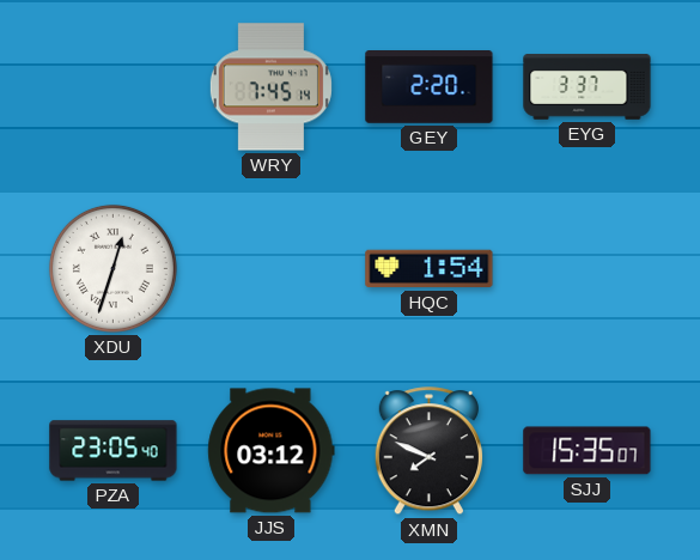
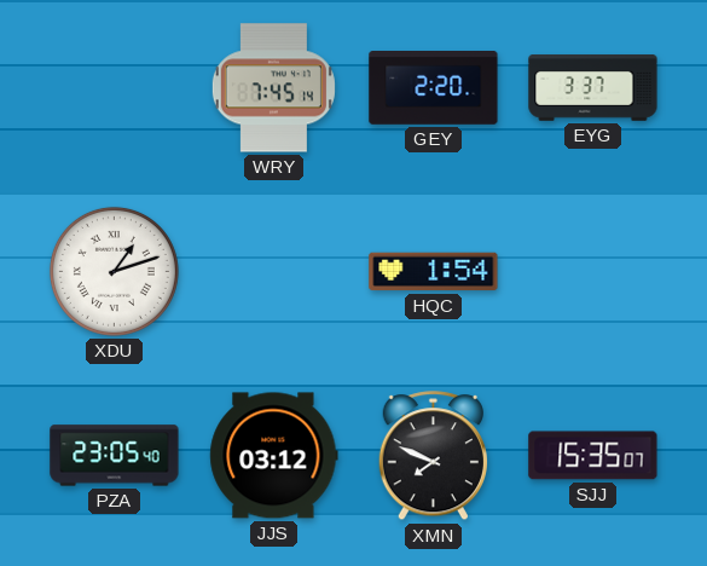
XDU: 12:33 -> 1:12
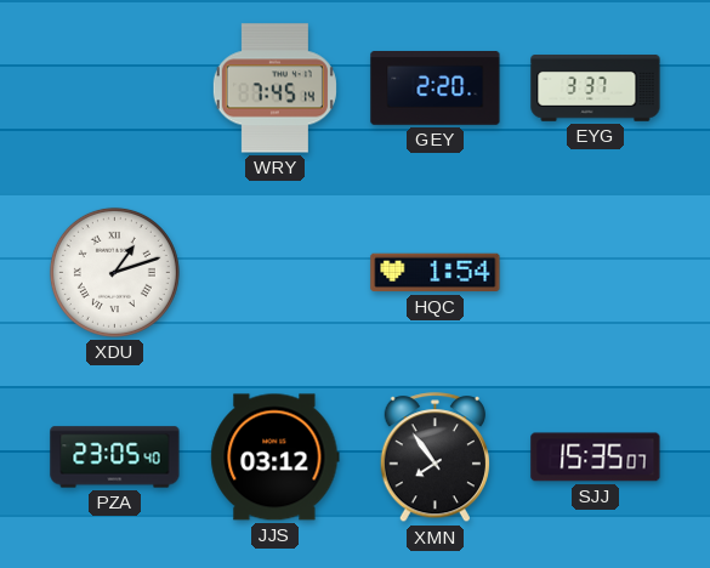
XMN: 7:49 -> 7:54
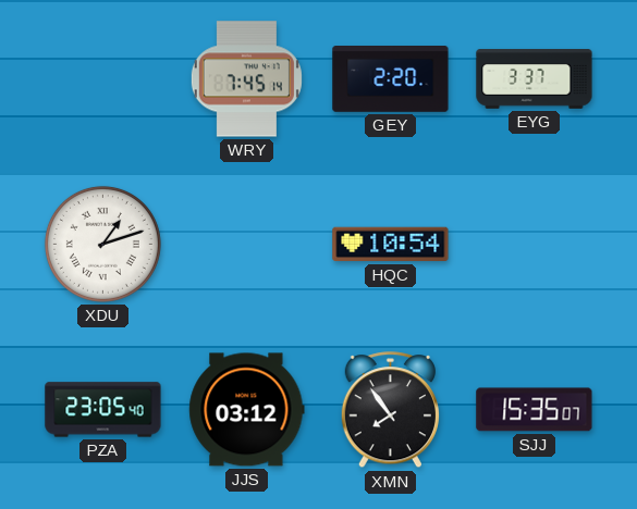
HQC: 1:54 -> 10:54
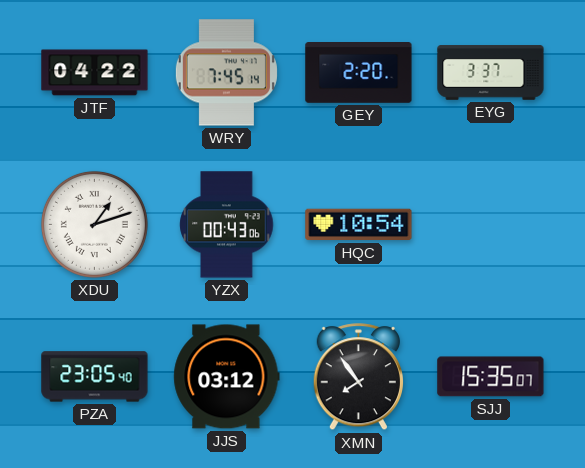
JTF: none -> 04:22
YZX: none -> 00:43
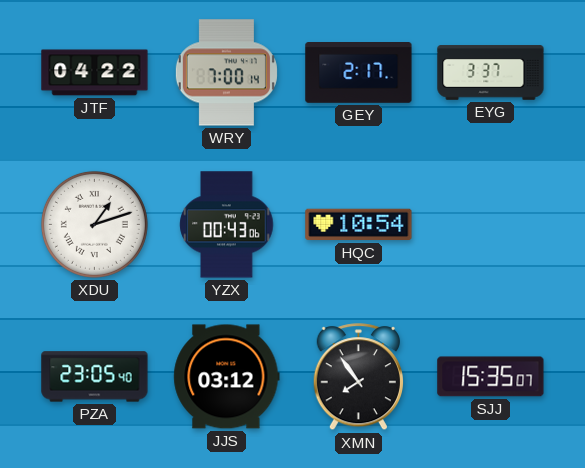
WRY: 7:45 -> 7:00
GEY: 2:20 -> 2:17
